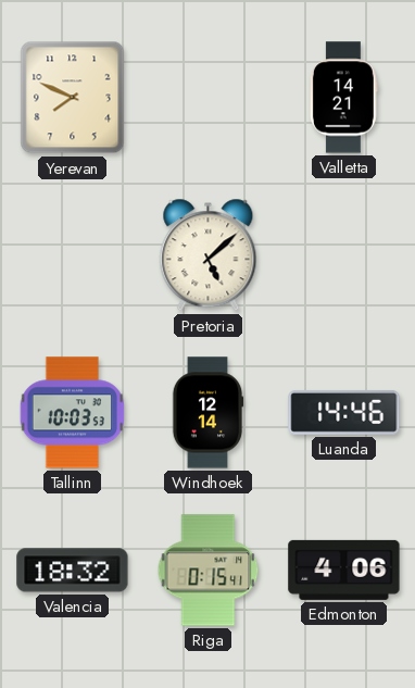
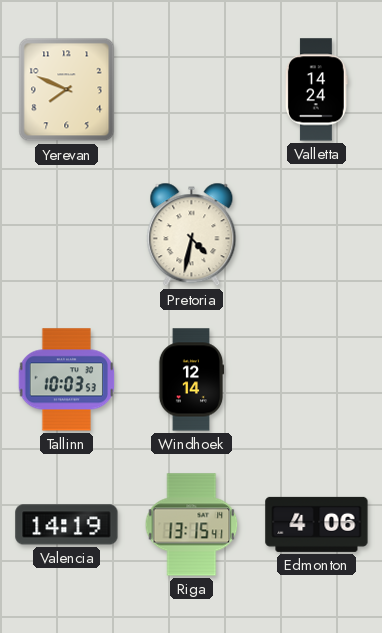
Valletta: 14:21 -> 14:24
Pretoria: 5:08 -> 4:32
Luanda: 14:46 -> none
Valencia: 18:32 -> 14:19
Riga: 0:15 -> 13:15
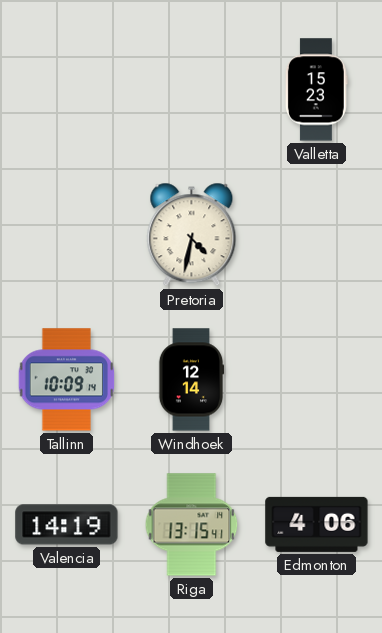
Yerevan: 7:49 -> none
Valletta: 14:24 -> 15:23
Tallinn: 10:03 -> 10:09
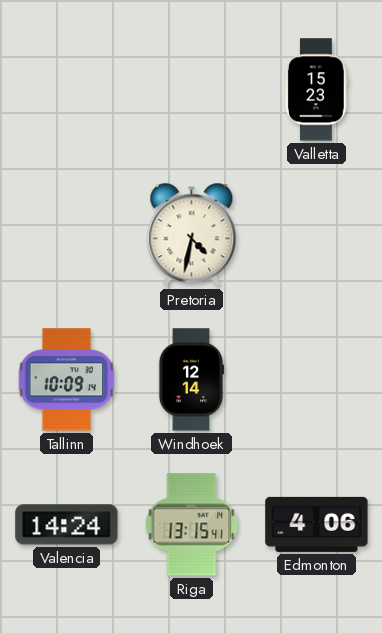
Valencia: 14:19 -> 14:24
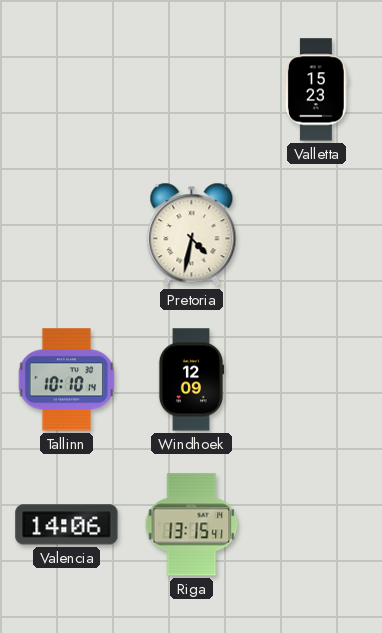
Tallinn: 10:09 -> 10:10
Windhoek: 12:14 -> 12:09
Valencia: 14:24 -> 14:06
Edmonton: 4:06 -> none
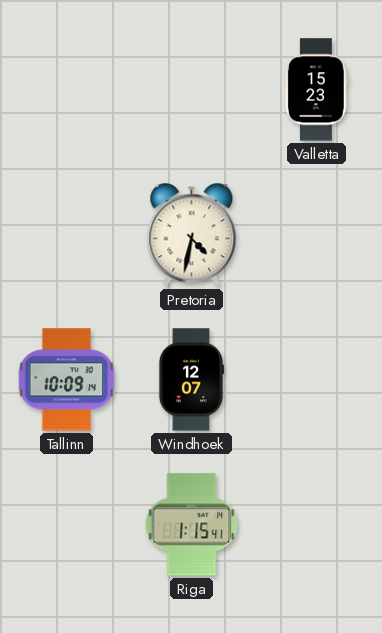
Tallinn: 10:10 -> 10:09
Windhoek: 12:09 -> 12:07
Valencia: 14:06 -> none
Riga: 13:15 -> 1:15
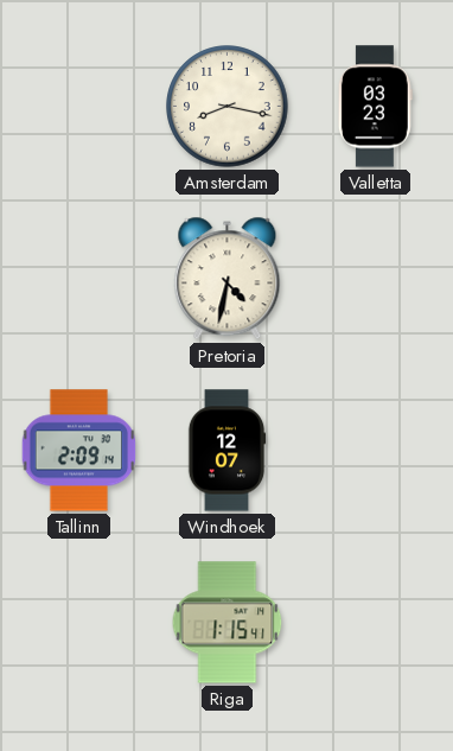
Amsterdam: none -> 8:17
Valletta: 15:23 -> 03:23
Tallinn: 10:09 -> 2:09
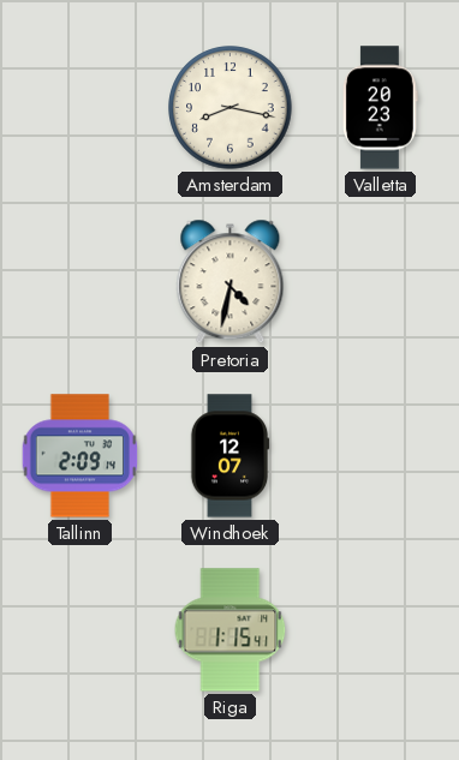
Valletta: 03:23 -> 20:23
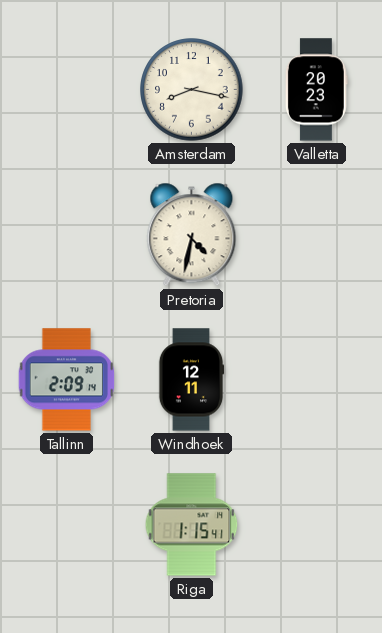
Windhoek: 12:07 -> 12:11
